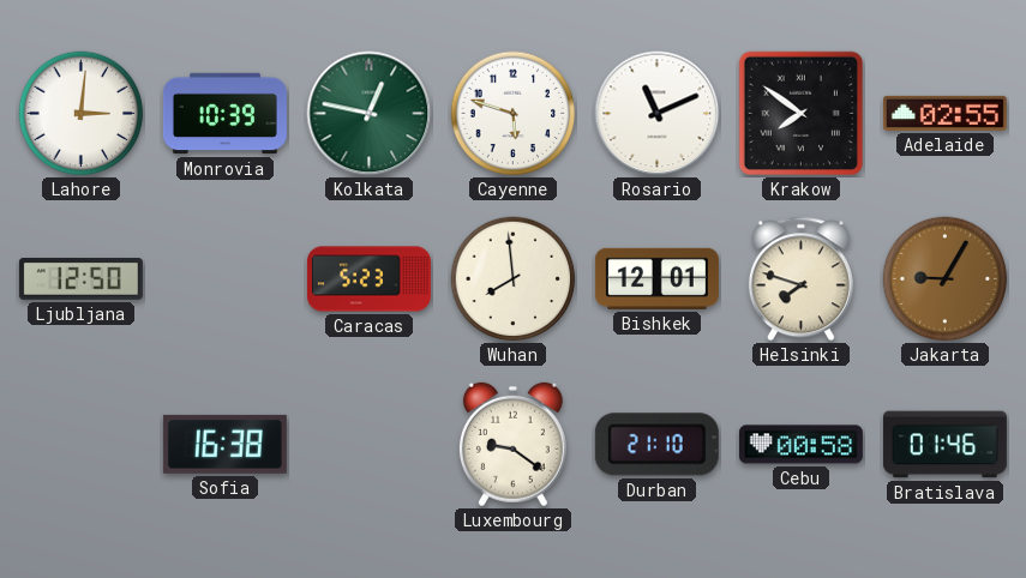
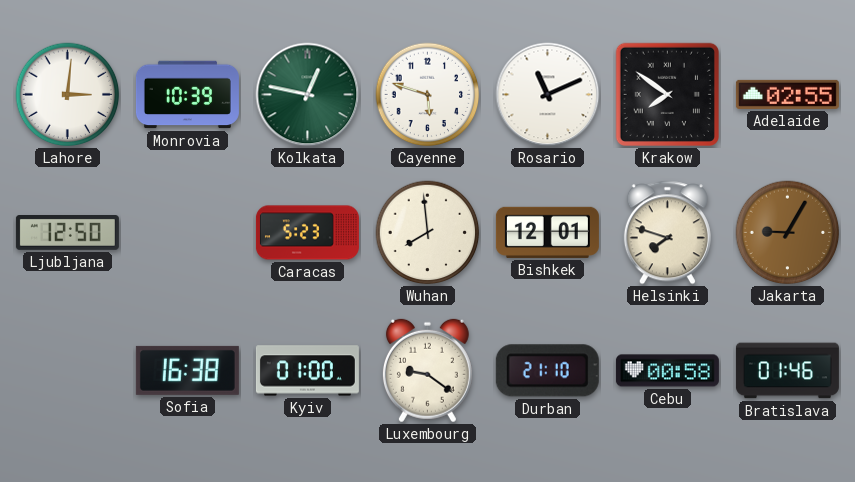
Kyiv: none -> 01:00
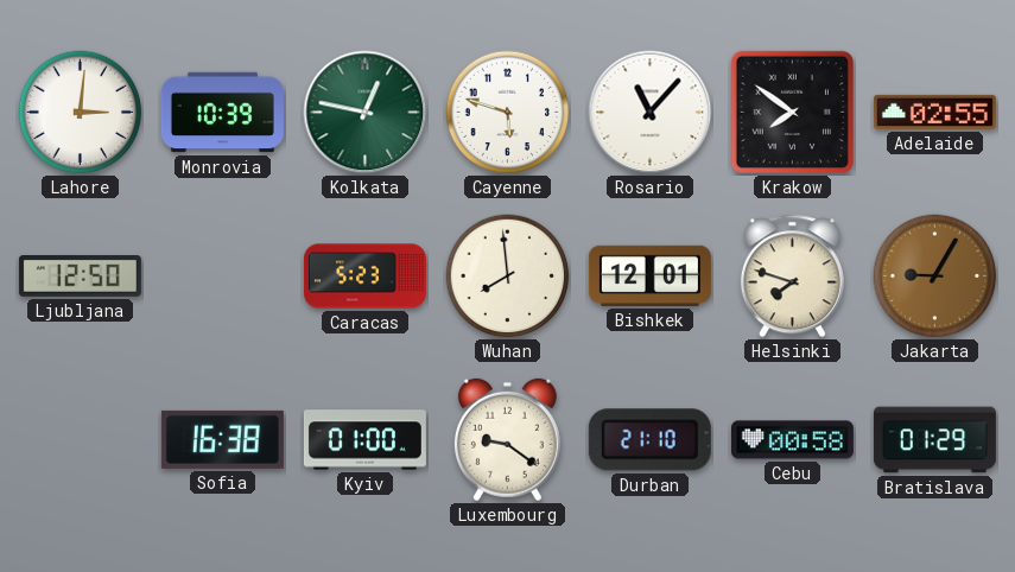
Rosario: 11:11 -> 11:07
Bratislava: 01:46 -> 01:29
